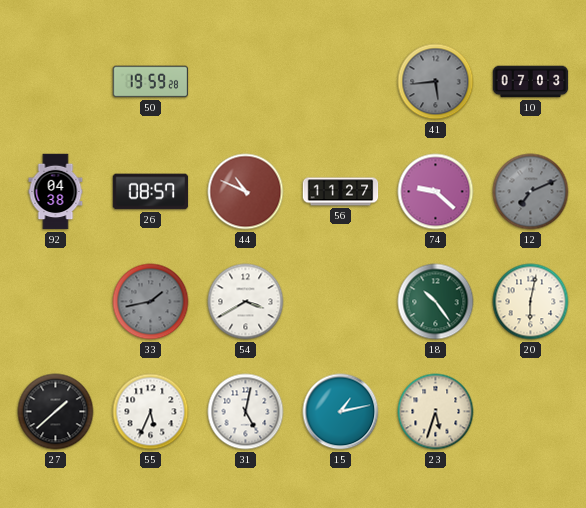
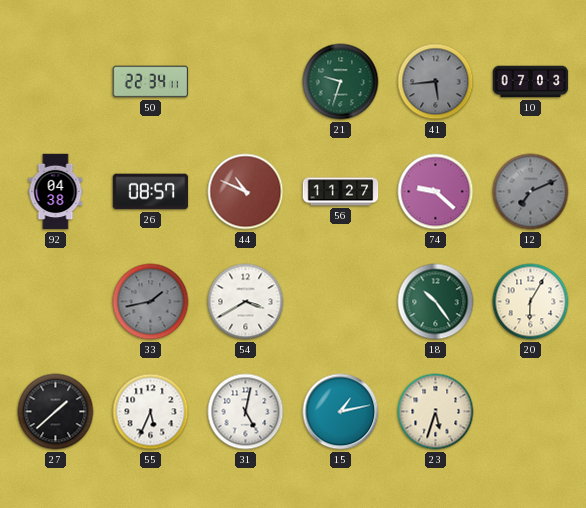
50: 19:59 -> 22:34
21: none -> 9:33
20: 6:02 -> 6:05
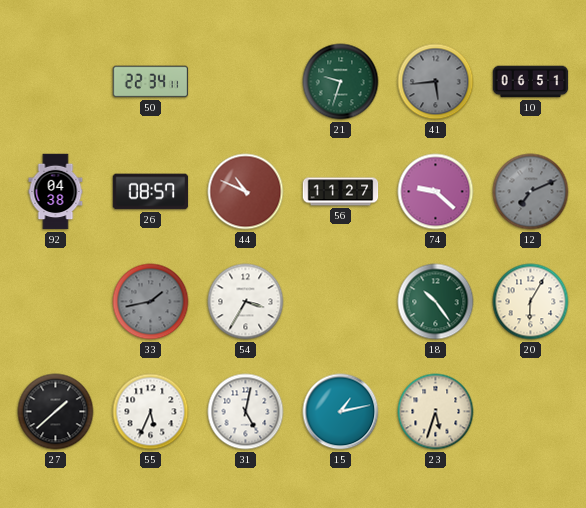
10: 07:03 -> 06:51
54: 3:40 -> 3:35
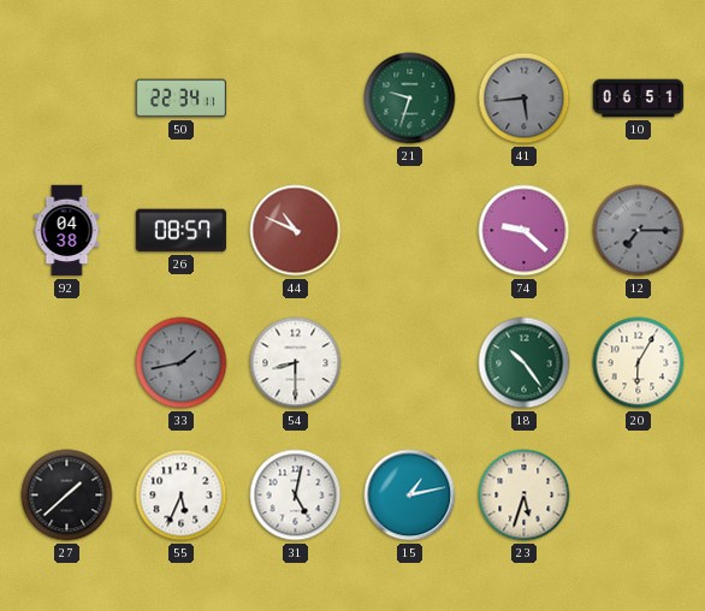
56: 11:27 -> none
12: 7:11 -> 7:15
54: 3:35 -> 8:30
